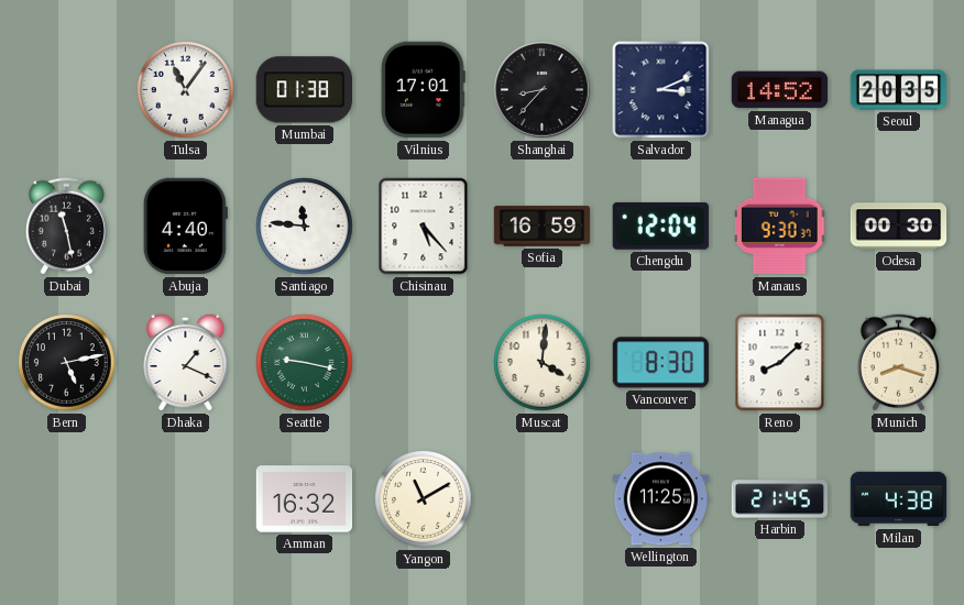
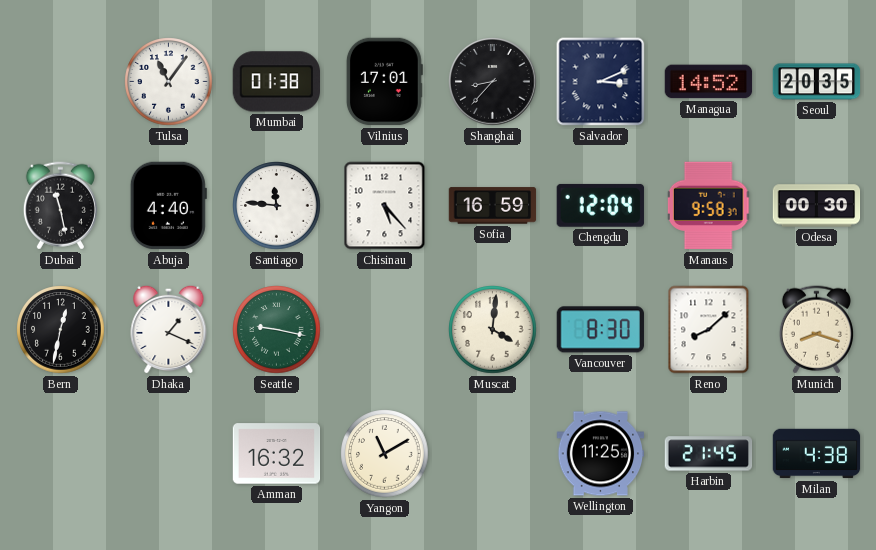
Manaus: 9:30 -> 9:58
Bern: 5:13 -> 12:32
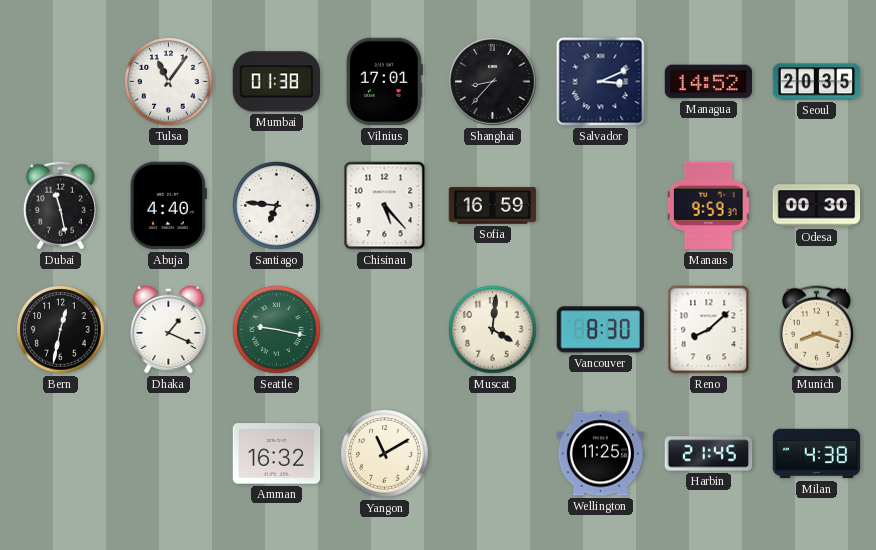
Santiago: 11:46 -> 6:46
Chengdu: 12:04 -> none
Manaus: 9:58 -> 9:59
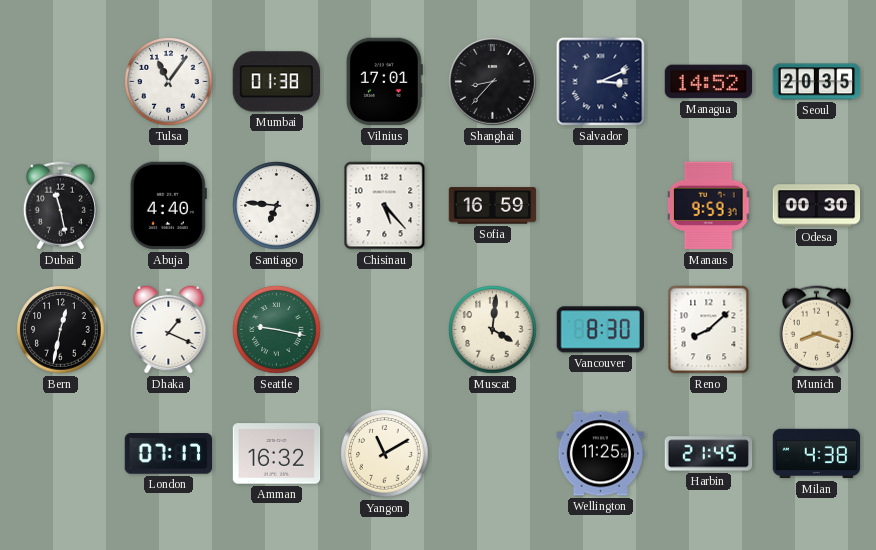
London: none -> 07:17
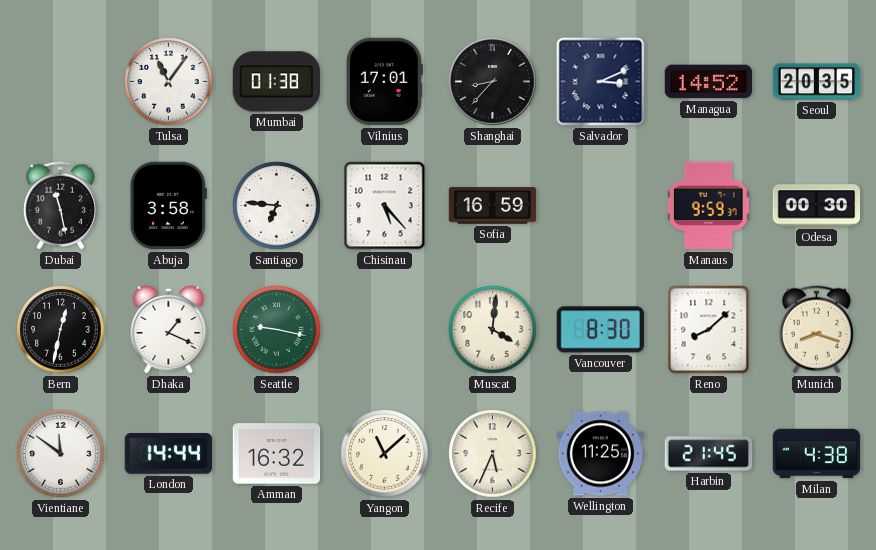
Abuja: 4:40 -> 3:58
Vientiane: none -> 11:51
London: 07:17 -> 14:44
Yangon: 11:10 -> 11:08
Recife: none -> 5:34
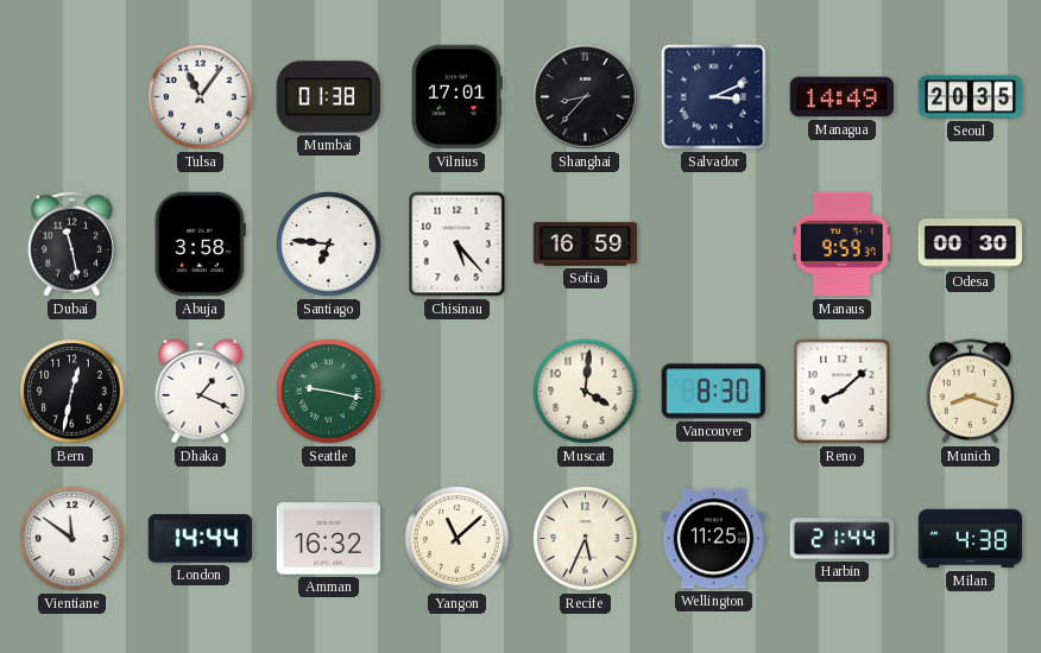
Managua: 14:52 -> 14:49
Harbin: 21:45 -> 21:44
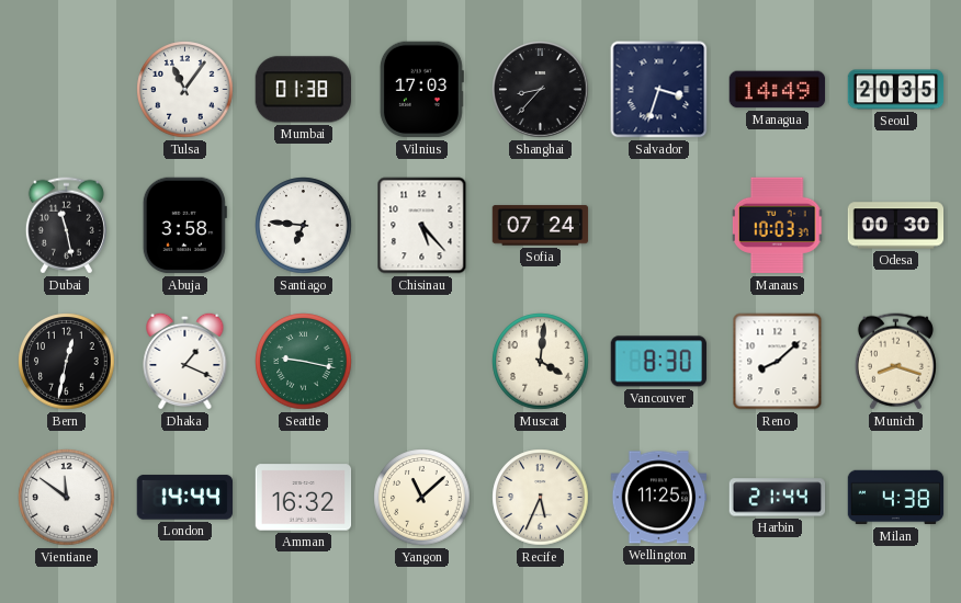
Vilnius: 17:01 -> 17:03
Salvador: 3:11 -> 3:33
Sofia: 16:59 -> 07:24
Manaus: 9:59 -> 10:03
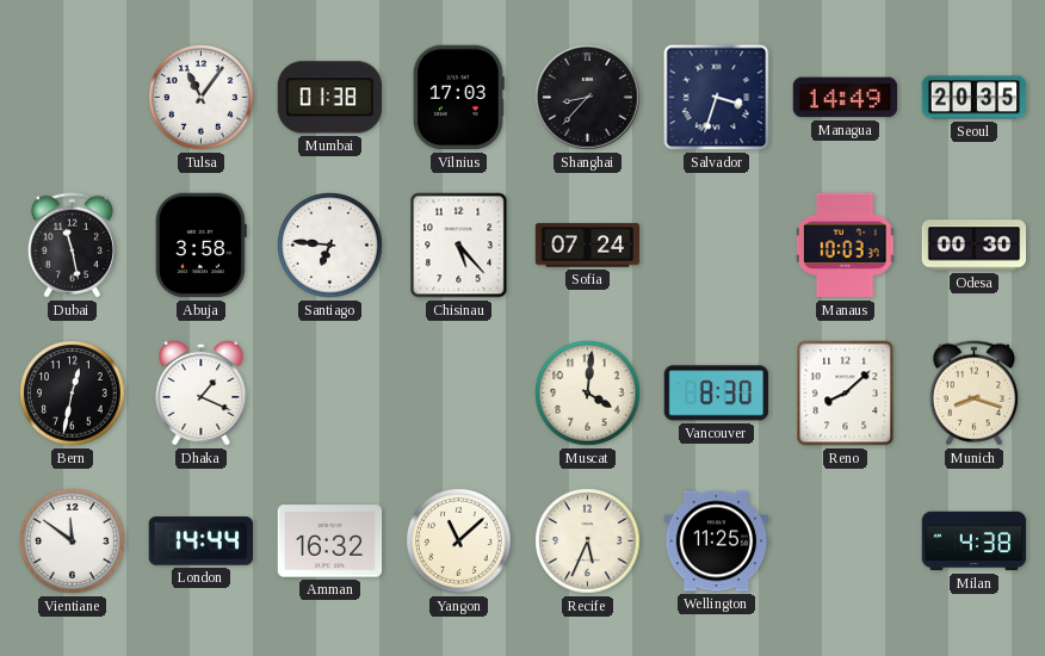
Seattle: 9:17 -> none
Harbin: 21:44 -> none
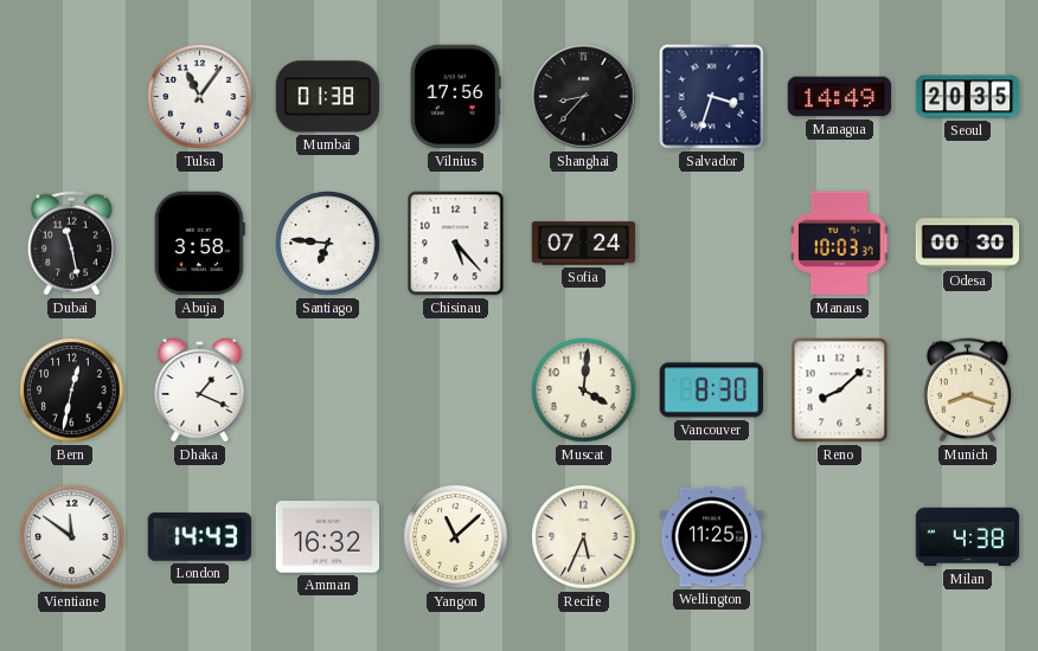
Vilnius: 17:03 -> 17:56
London: 14:44 -> 14:43
